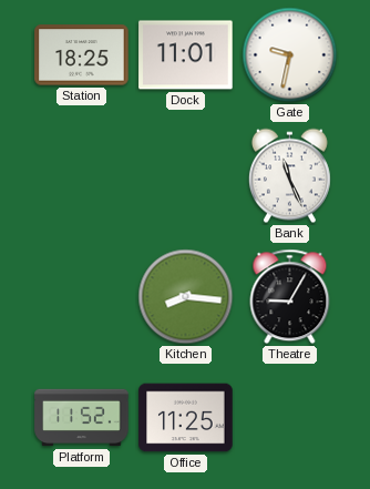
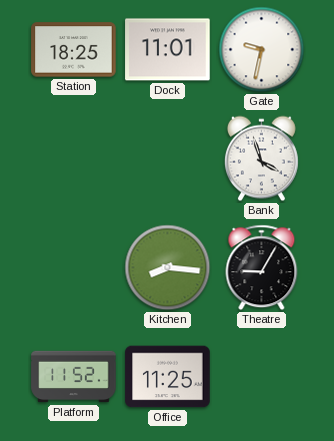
Bank: 11:26 -> 3:57
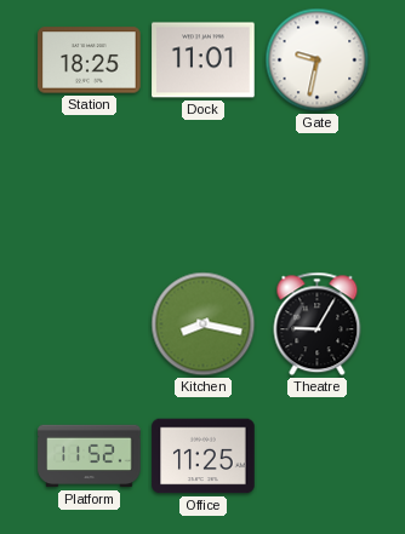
Bank: 3:57 -> none
Kitchen: 8:16 -> 8:17
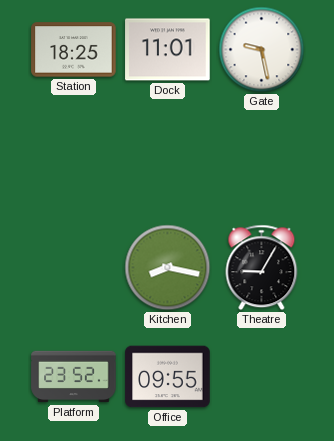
Gate: 9:32 -> 9:28
Platform: 11:52 -> 23:52
Office: 11:25 -> 09:55
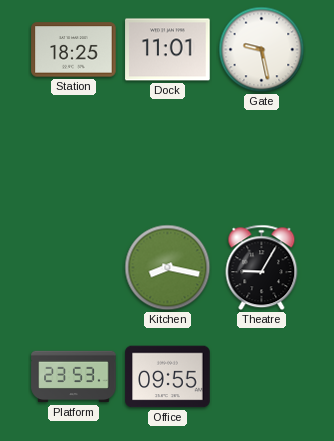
Platform: 23:52 -> 23:53
